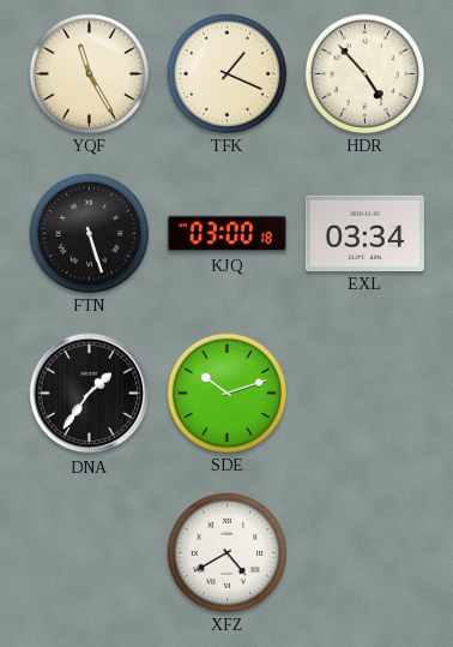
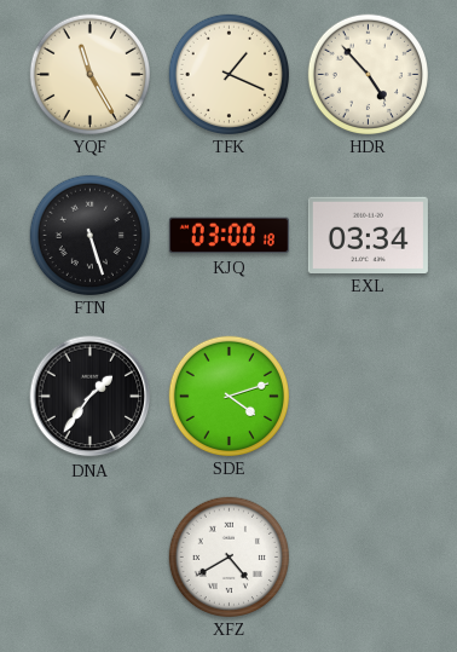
SDE: 10:12 -> 4:12
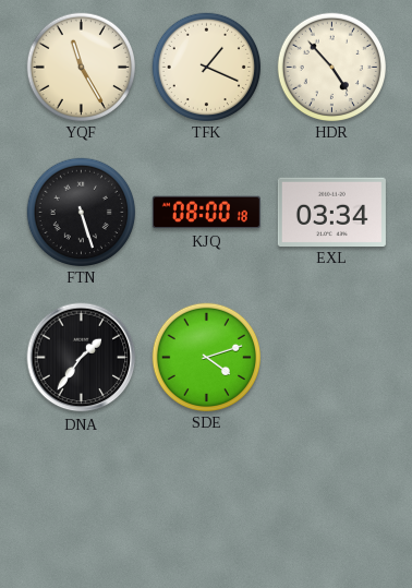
KJQ: 03:00 -> 08:00
XFZ: 4:40 -> none
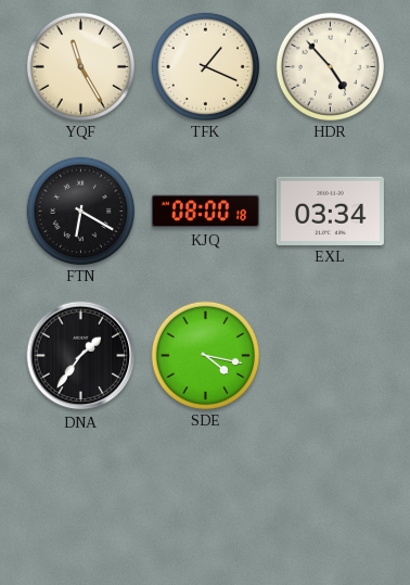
FTN: 5:27 -> 6:20
SDE: 4:12 -> 4:17
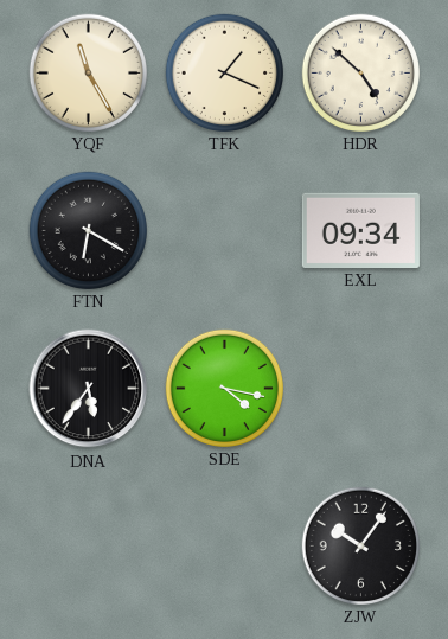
HDR: 4:53 -> 4:52
KJQ: 08:00 -> none
EXL: 03:34 -> 09:34
DNA: 1:36 -> 5:36
ZJW: none -> 10:06
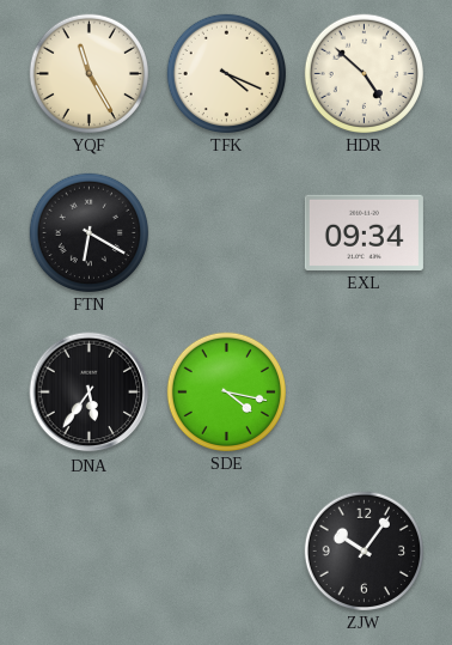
TFK: 1:19 -> 4:19
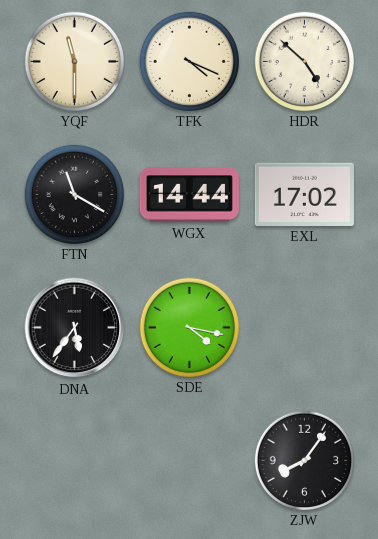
YQF: 11:25 -> 11:30
FTN: 6:20 -> 11:20
WGX: none -> 14:44
EXL: 09:34 -> 17:02
ZJW: 10:06 -> 8:06
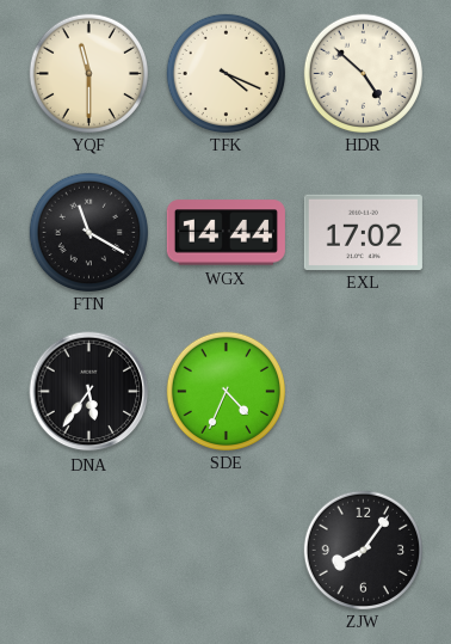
SDE: 4:17 -> 4:34
